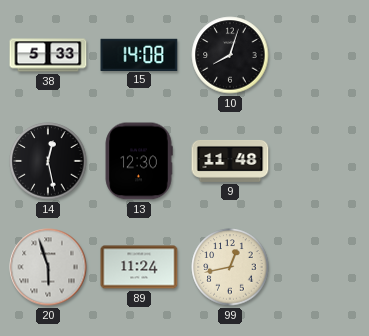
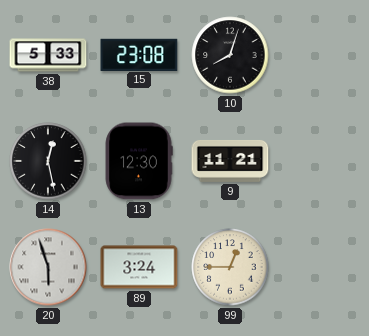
15: 14:08 -> 23:08
9: 11:48 -> 11:21
89: 11:24 -> 3:24
99: 12:43 -> 12:45
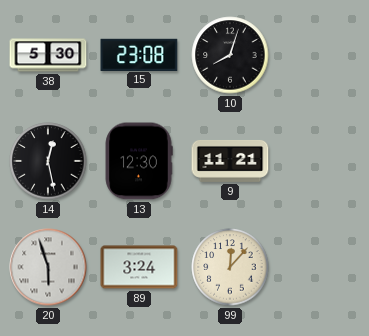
38: 5:33 -> 5:30
99: 12:45 -> 12:07
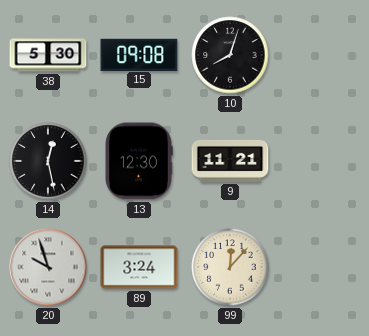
15: 23:08 -> 09:08
20: 5:57 -> 9:57
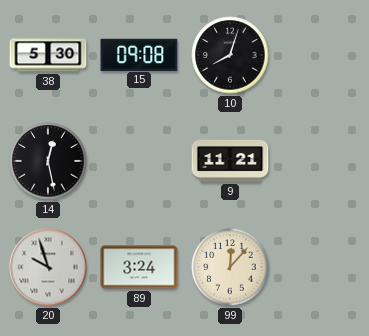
13: 12:30 -> none
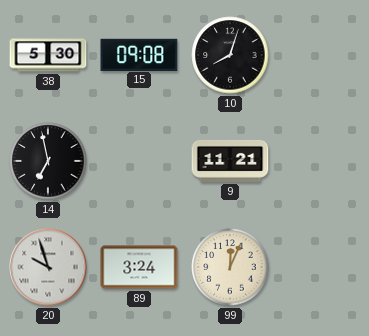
14: 12:28 -> 6:58
99: 12:07 -> 12:04
